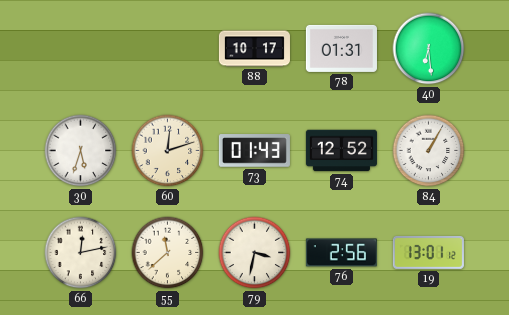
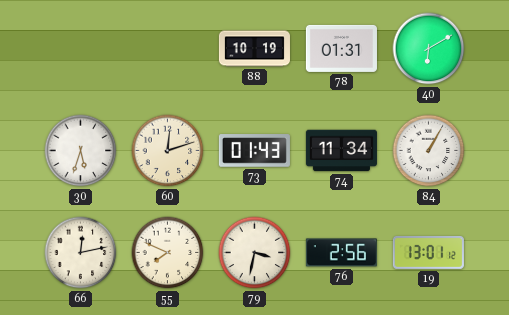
88: 10:17 -> 10:19
40: 6:29 -> 6:10
74: 12:52 -> 11:34
55: 11:38 -> 7:49
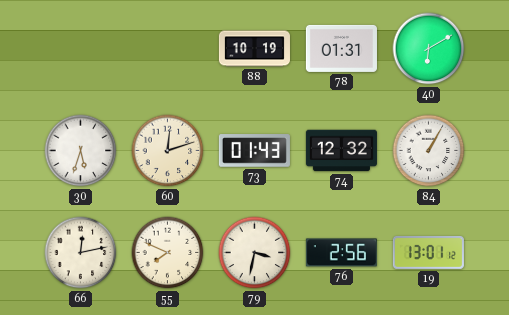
74: 11:34 -> 12:32
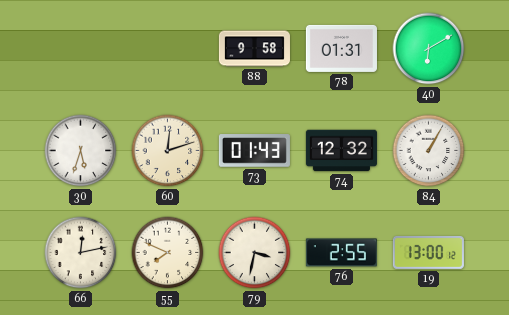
88: 10:19 -> 9:58
76: 2:56 -> 2:55
19: 13:01 -> 13:00
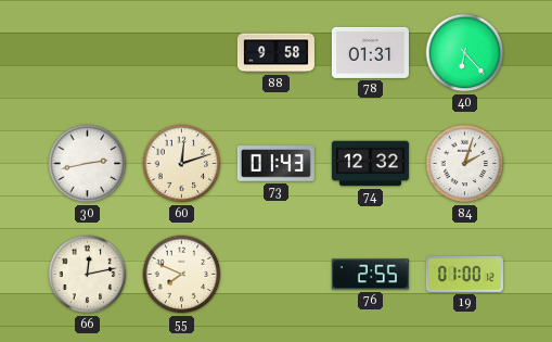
40: 6:10 -> 6:23
30: 5:33 -> 2:43
84: 1:05 -> 2:03
79: 3:32 -> none
19: 13:00 -> 01:00
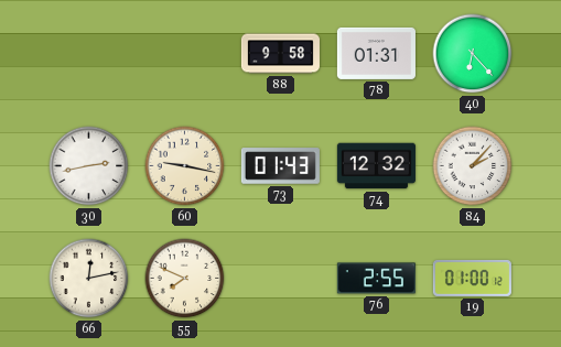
60: 12:12 -> 9:17
84: 2:03 -> 2:07
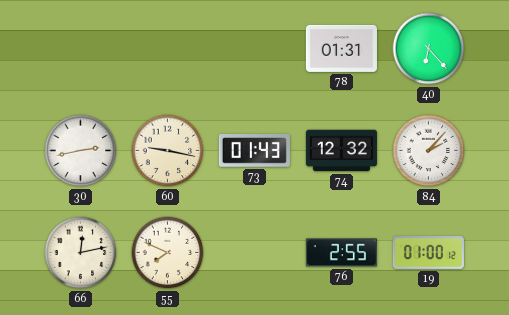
88: 9:58 -> none
